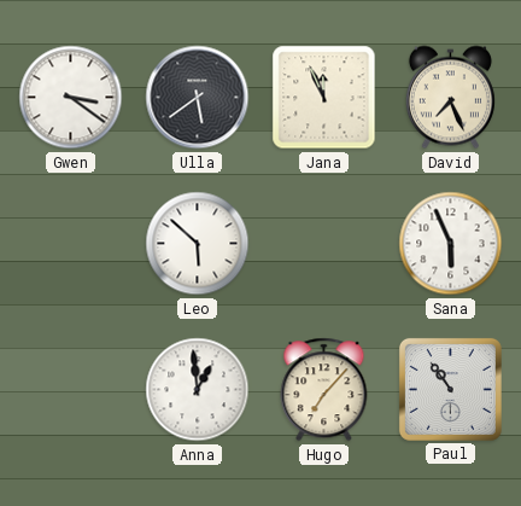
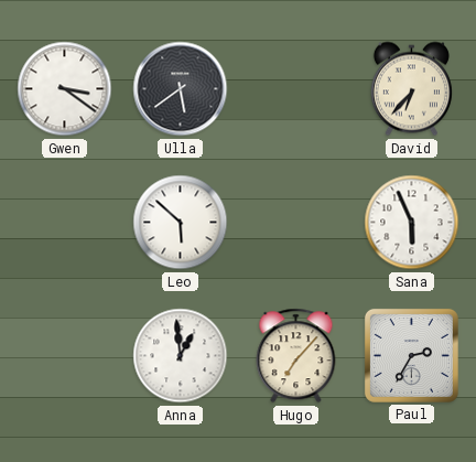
Jana: 11:56 -> none
David: 7:26 -> 6:37
Paul: 10:54 -> 2:35
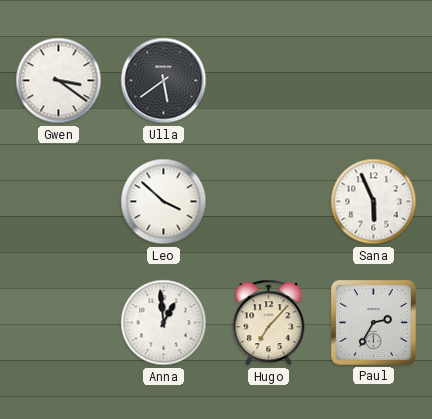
David: 6:37 -> none
Leo: 5:52 -> 3:52
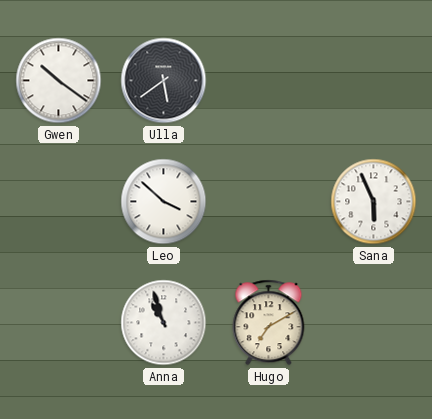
Gwen: 3:21 -> 10:21
Anna: 12:59 -> 10:57
Hugo: 7:07 -> 7:10
Paul: 2:35 -> none
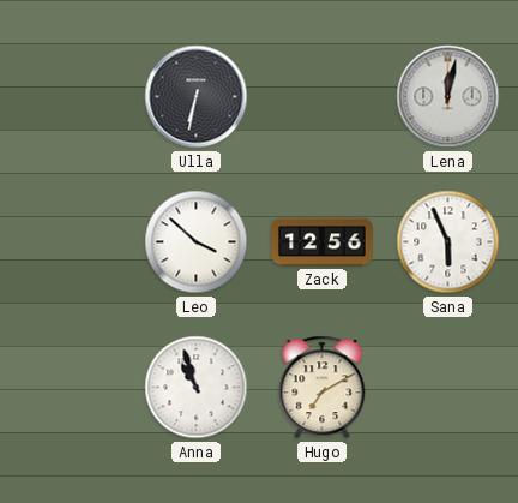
Gwen: 10:21 -> none
Ulla: 5:39 -> 6:32
Lena: none -> 12:02
Zack: none -> 12:56
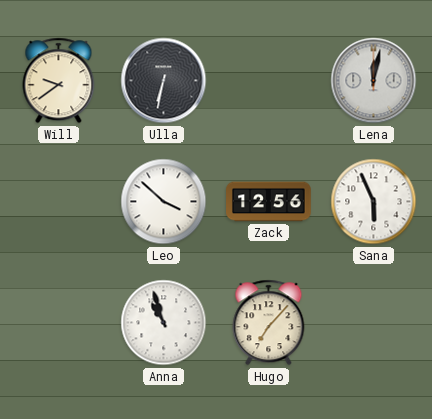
Will: none -> 9:39
Hugo: 7:10 -> 7:07
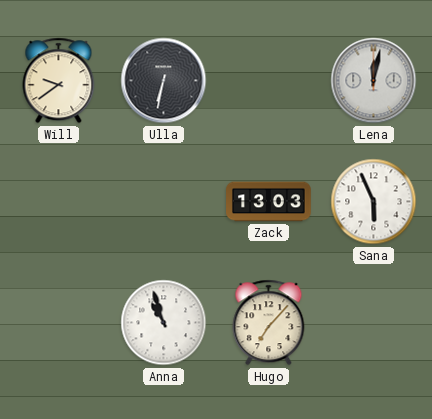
Leo: 3:52 -> none
Zack: 12:56 -> 13:03
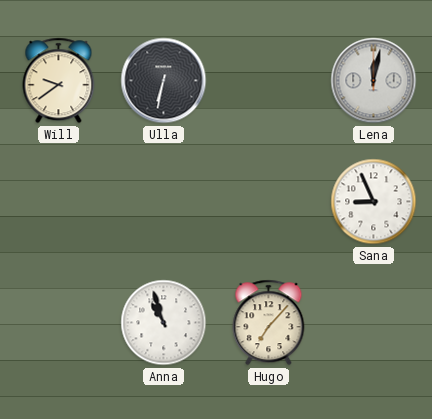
Zack: 13:03 -> none
Sana: 5:56 -> 8:56
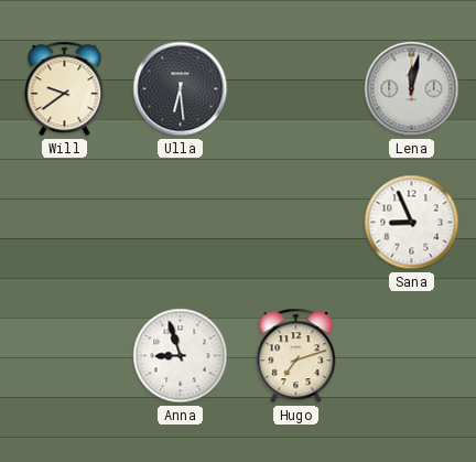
Ulla: 6:32 -> 6:29
Anna: 10:57 -> 8:57
Hugo: 7:07 -> 7:12
